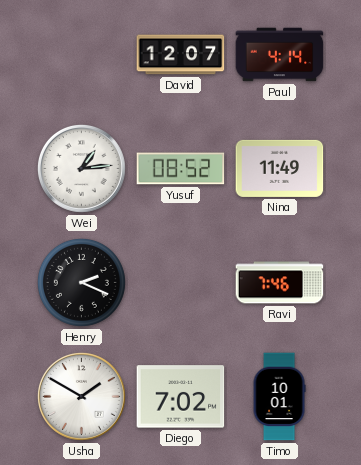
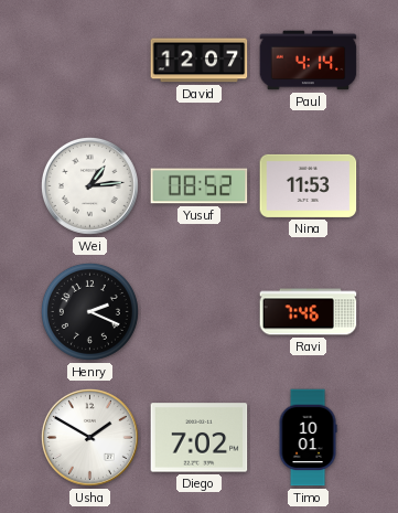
Nina: 11:49 -> 11:53
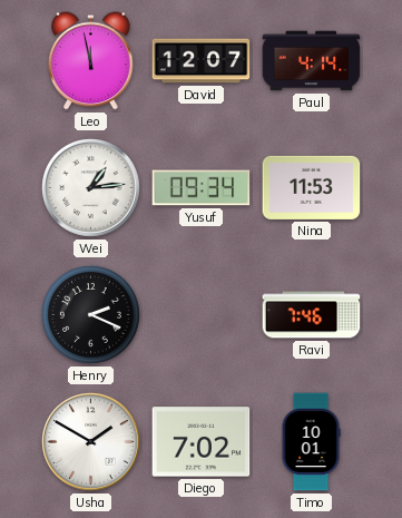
Leo: none -> 11:58
Yusuf: 08:52 -> 09:34
